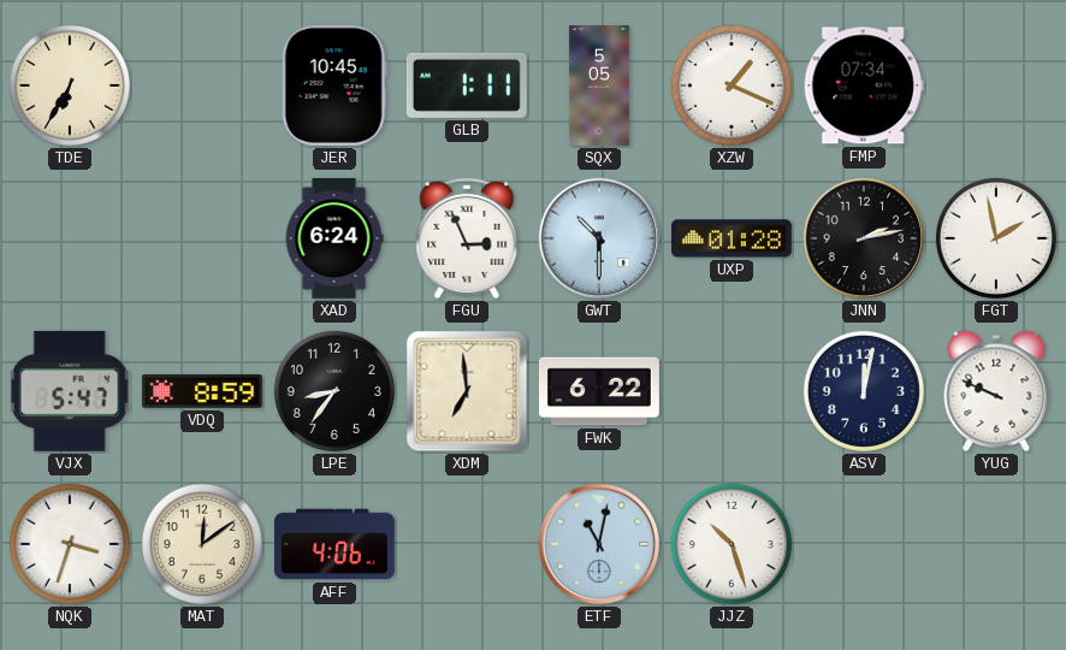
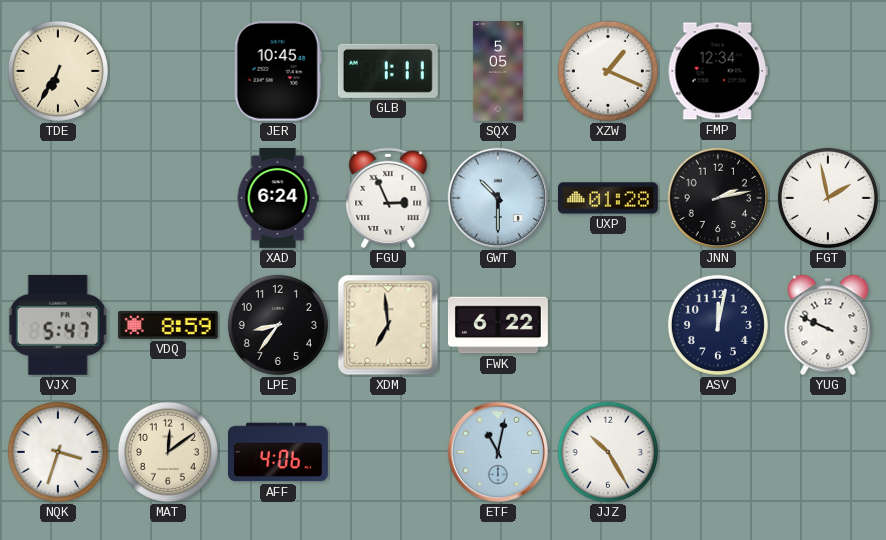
FMP: 07:34 -> 12:34
JJZ: 10:27 -> 10:25
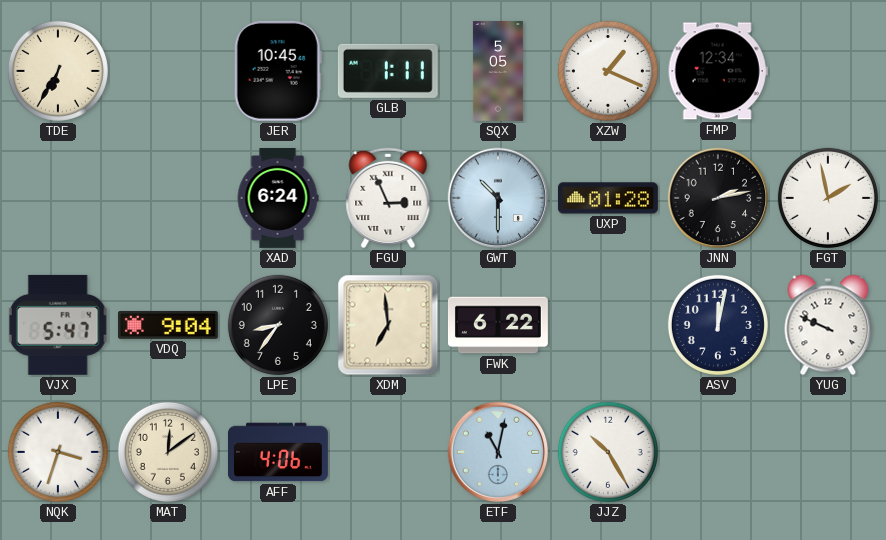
VDQ: 8:59 -> 9:04
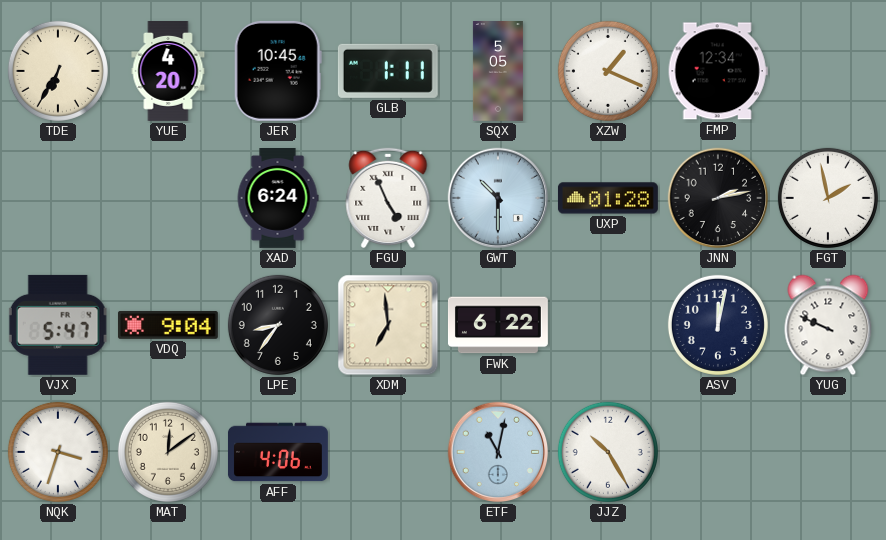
YUE: none -> 4:20
FGU: 2:56 -> 4:56
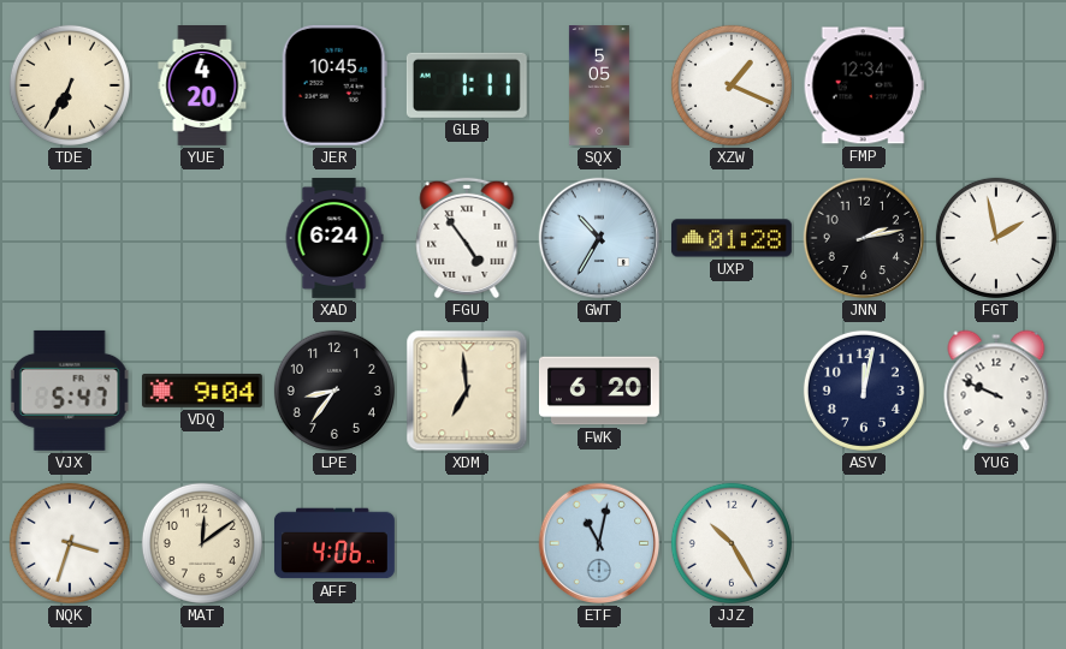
FGU: 4:56 -> 4:54
GWT: 10:30 -> 10:35
FWK: 6:22 -> 6:20
